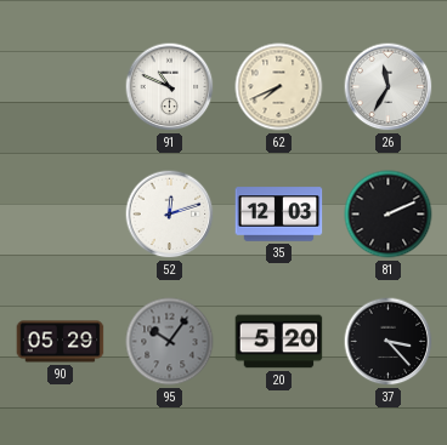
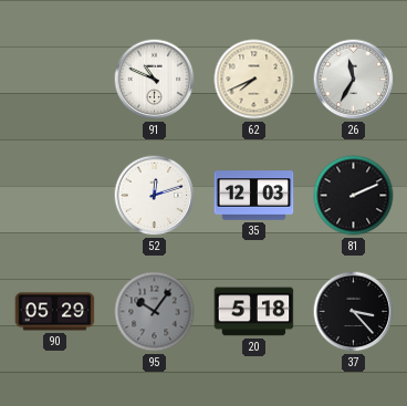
20: 5:20 -> 5:18
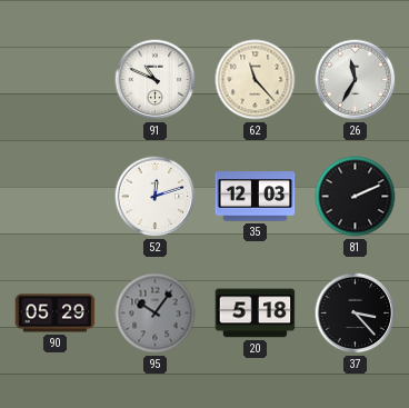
62: 7:41 -> 11:23
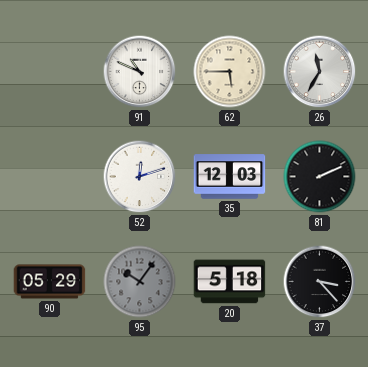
62: 11:23 -> 5:45
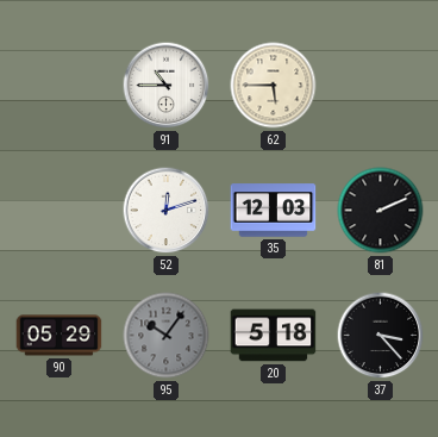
91: 10:49 -> 10:45
26: 11:35 -> none
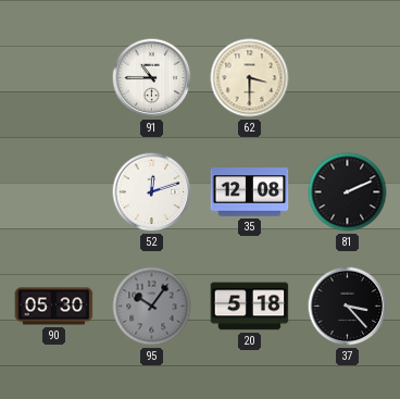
62: 5:45 -> 3:30
35: 12:03 -> 12:08
90: 05:29 -> 05:30
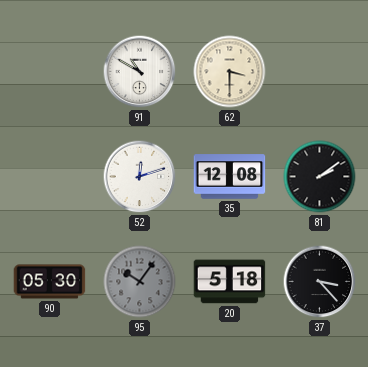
91: 10:45 -> 10:50
81: 2:11 -> 2:09
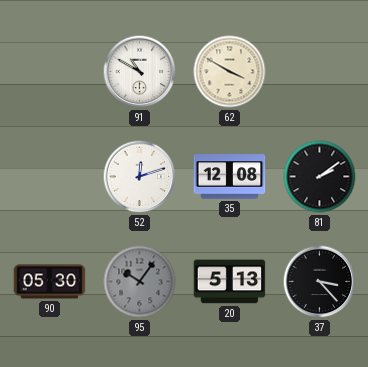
62: 3:30 -> 3:50
20: 5:18 -> 5:13
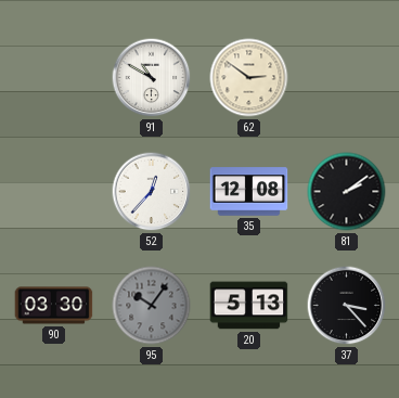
62: 3:50 -> 2:51
52: 12:12 -> 12:37
90: 05:30 -> 03:30
